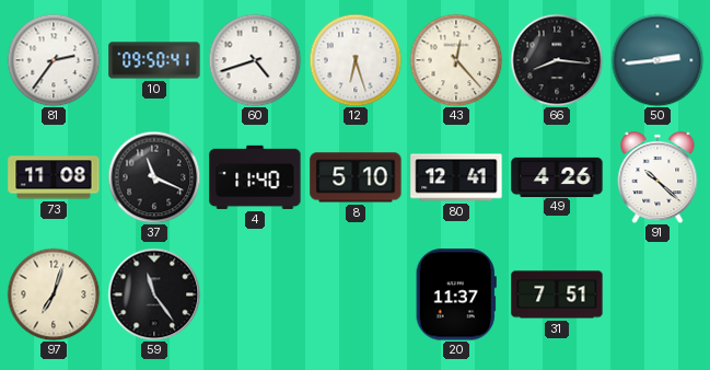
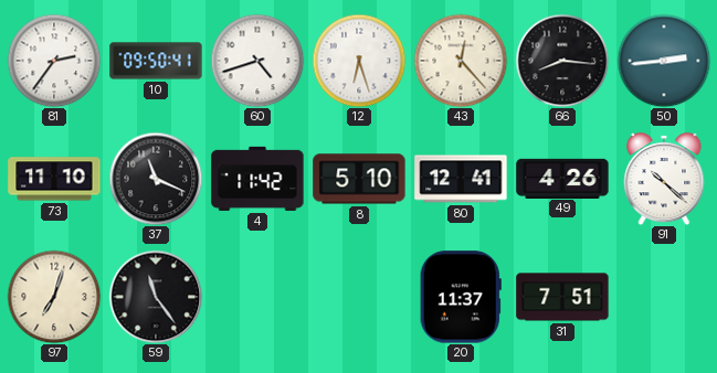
73: 11:08 -> 11:10
4: 11:40 -> 11:42
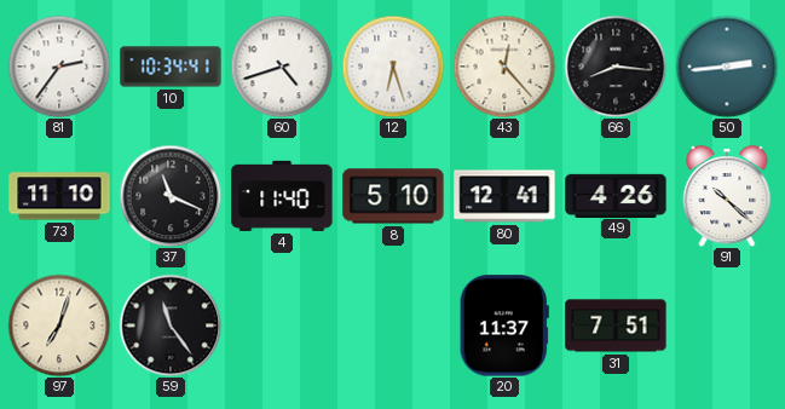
10: 09:50 -> 10:34
4: 11:42 -> 11:40
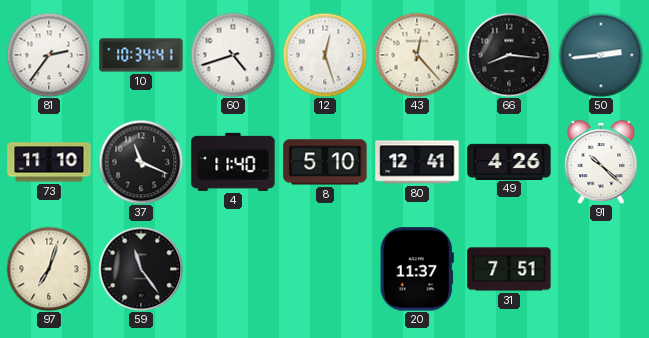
12: 6:27 -> 12:27
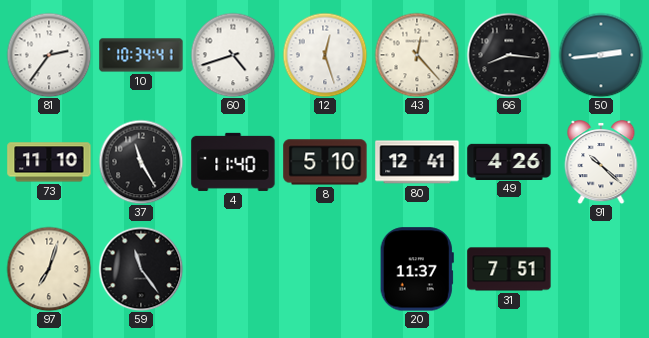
37: 11:19 -> 11:25
